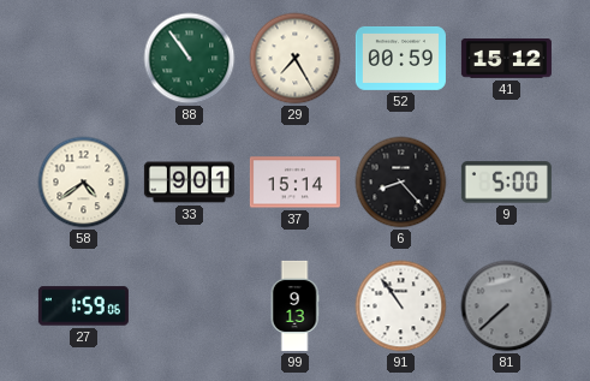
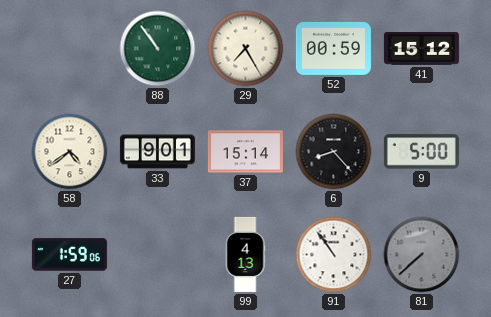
99: 9:13 -> 4:13
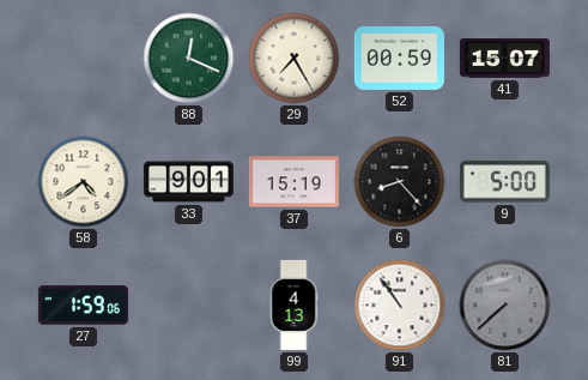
88: 10:54 -> 12:19
41: 15:12 -> 15:07
37: 15:14 -> 15:19
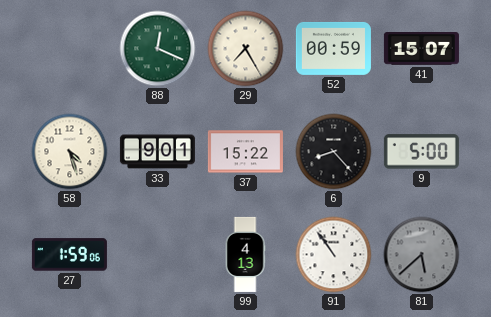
58: 4:39 -> 4:27
37: 15:19 -> 15:22
81: 7:38 -> 5:38
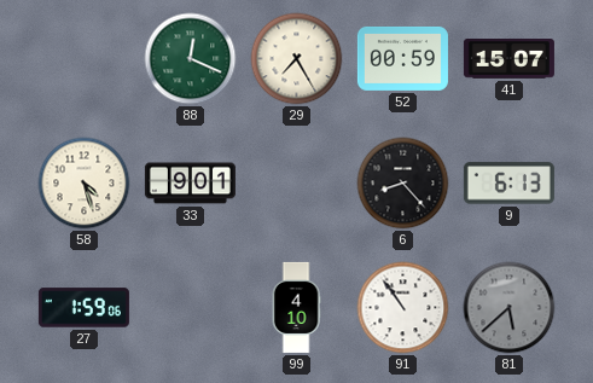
37: 15:22 -> none
9: 5:00 -> 6:13
99: 4:13 -> 4:10
